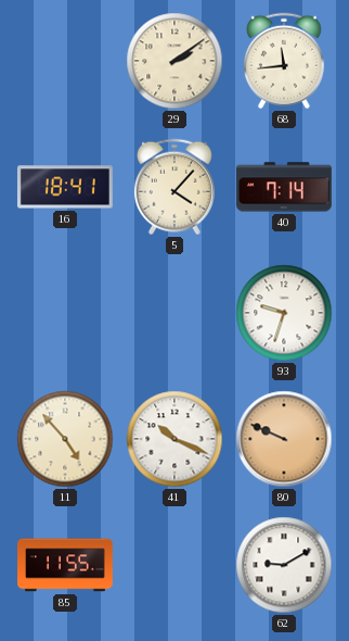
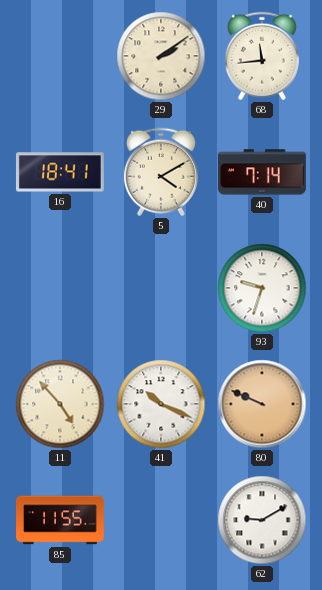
5: 4:07 -> 4:10
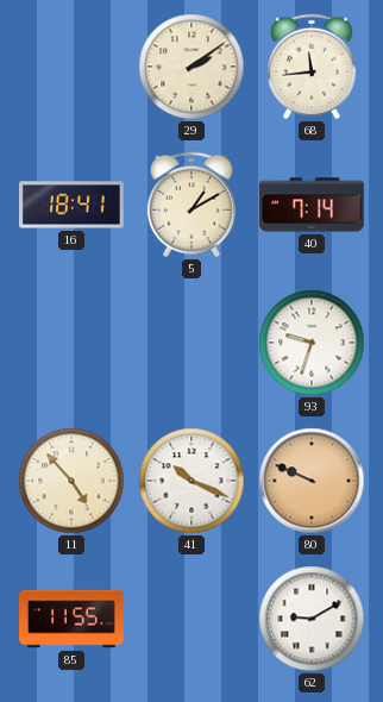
5: 4:10 -> 1:10
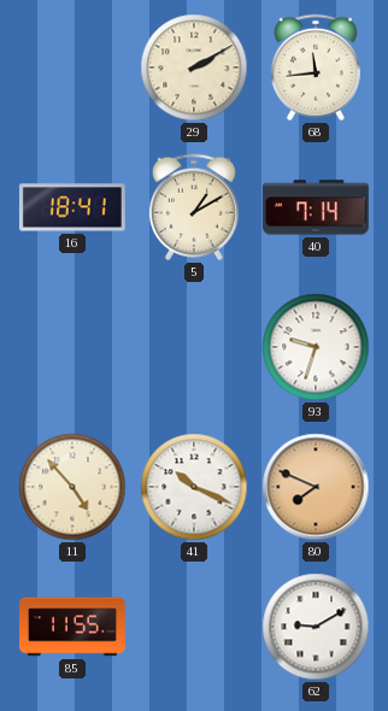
29: 2:09 -> 2:10
80: 9:49 -> 7:49
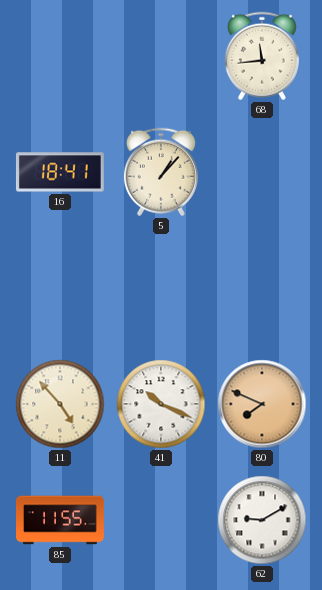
29: 2:10 -> none
5: 1:10 -> 1:07
40: 7:14 -> none
93: 9:33 -> none
